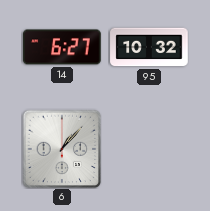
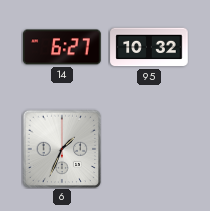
6: 1:07 -> 1:34
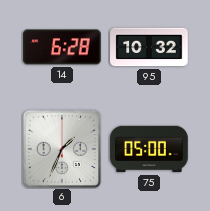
14: 6:27 -> 6:28
75: none -> 05:00
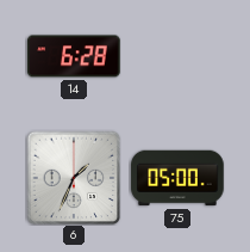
95: 10:32 -> none
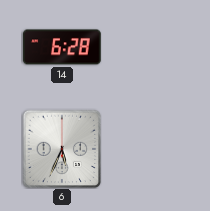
6: 1:34 -> 5:34
75: 05:00 -> none
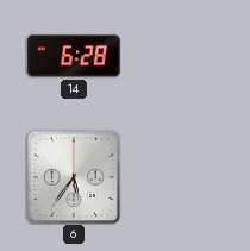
6: 5:34 -> 5:36
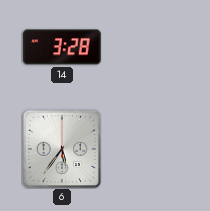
14: 6:28 -> 3:28
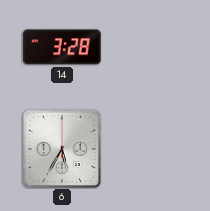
6: 5:36 -> 5:35
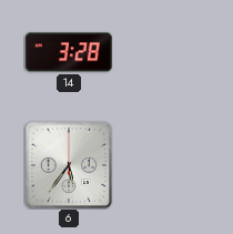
6: 5:35 -> 5:36
